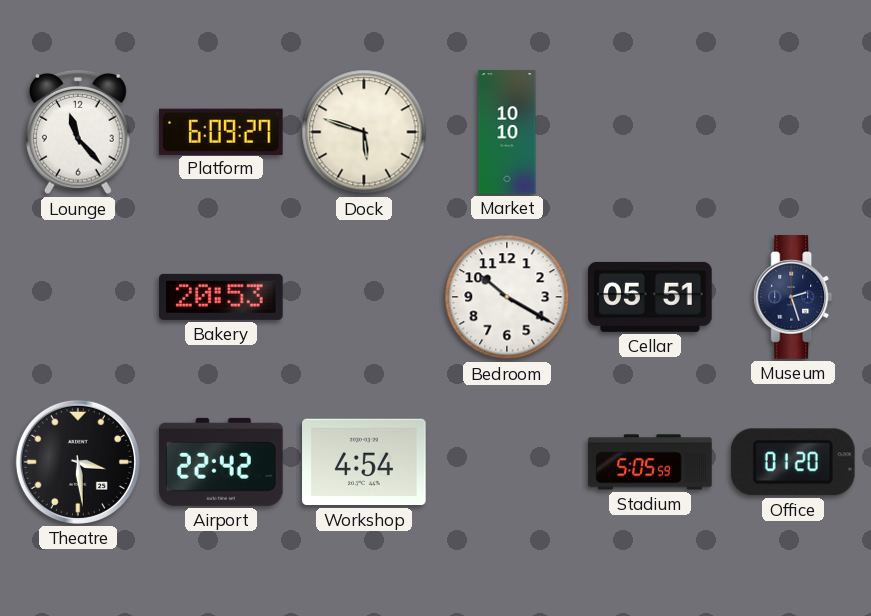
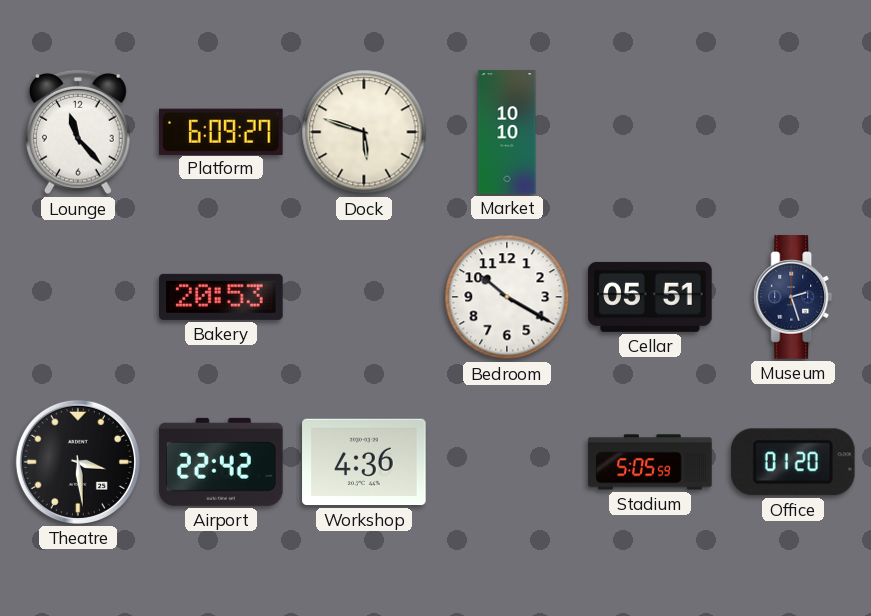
Workshop: 4:54 -> 4:36
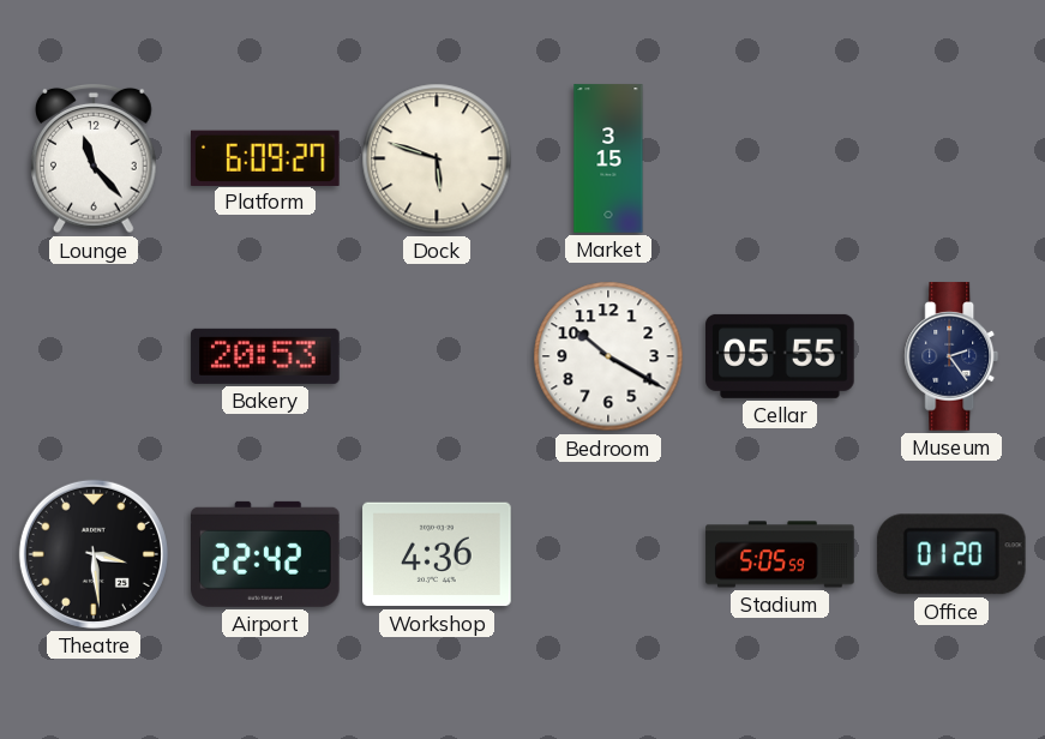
Market: 10:10 -> 3:15
Cellar: 05:51 -> 05:55
Museum: 2:27 -> 2:24
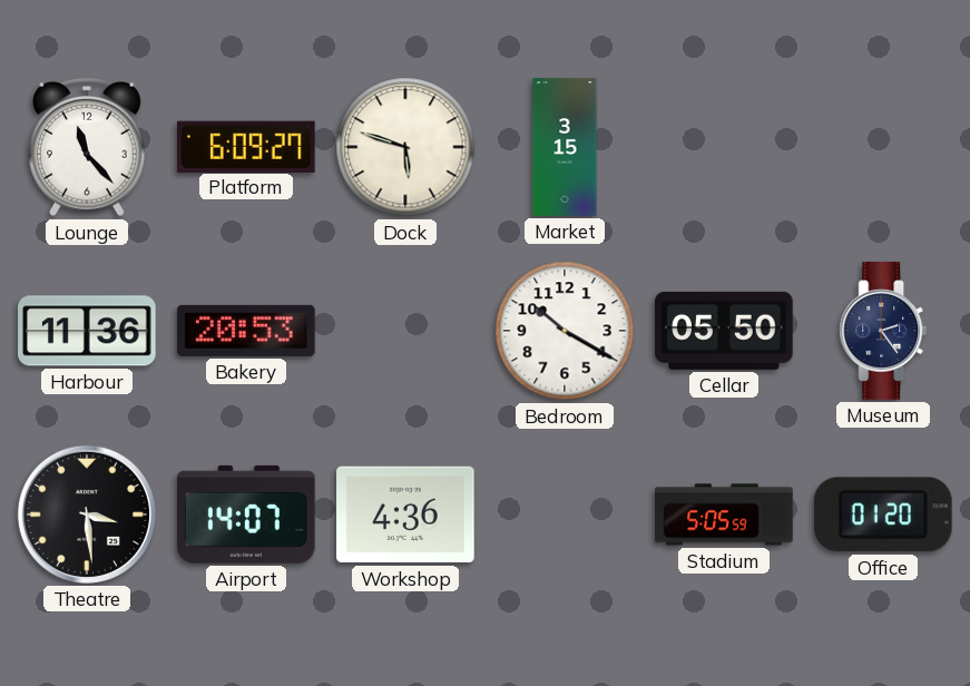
Harbour: none -> 11:36
Cellar: 05:55 -> 05:50
Airport: 22:42 -> 14:07
